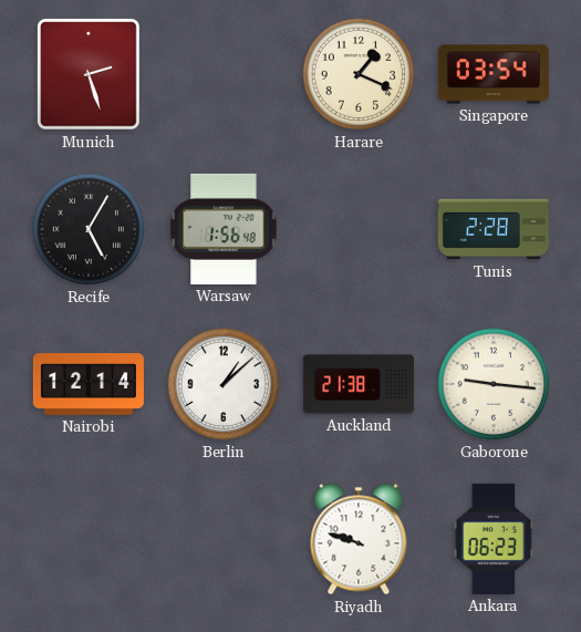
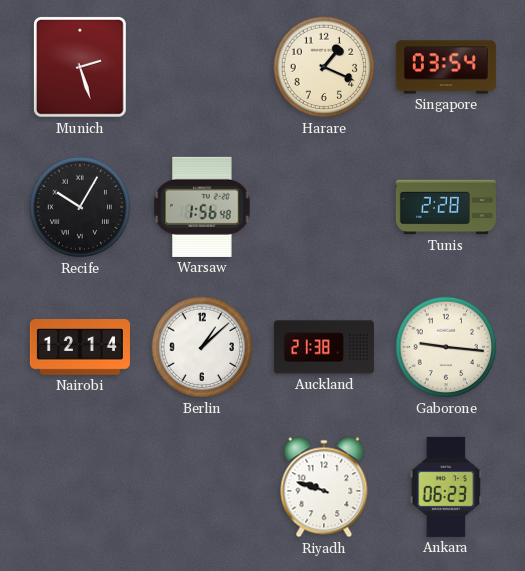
Recife: 5:05 -> 10:05
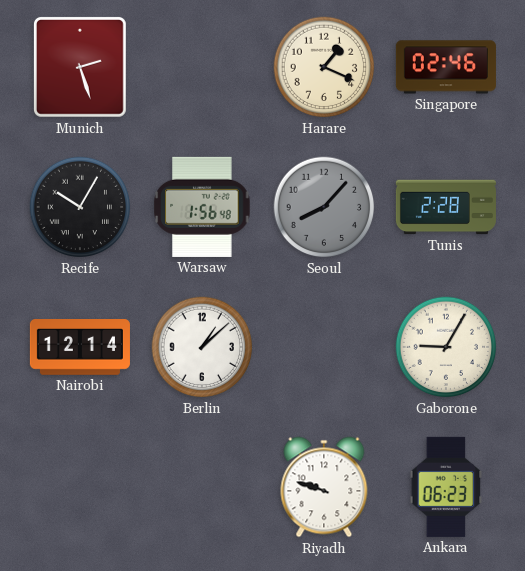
Singapore: 03:54 -> 02:46
Seoul: none -> 8:07
Auckland: 21:38 -> none
Gaborone: 9:16 -> 9:05
